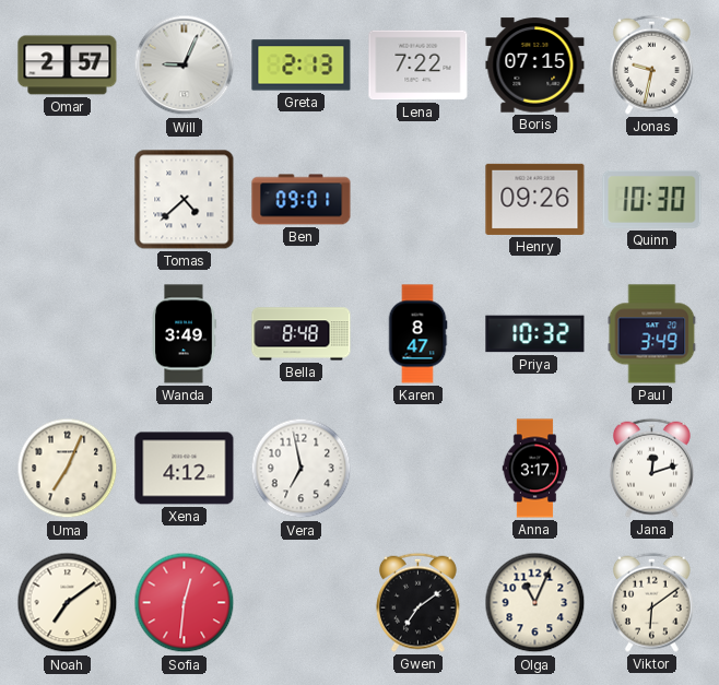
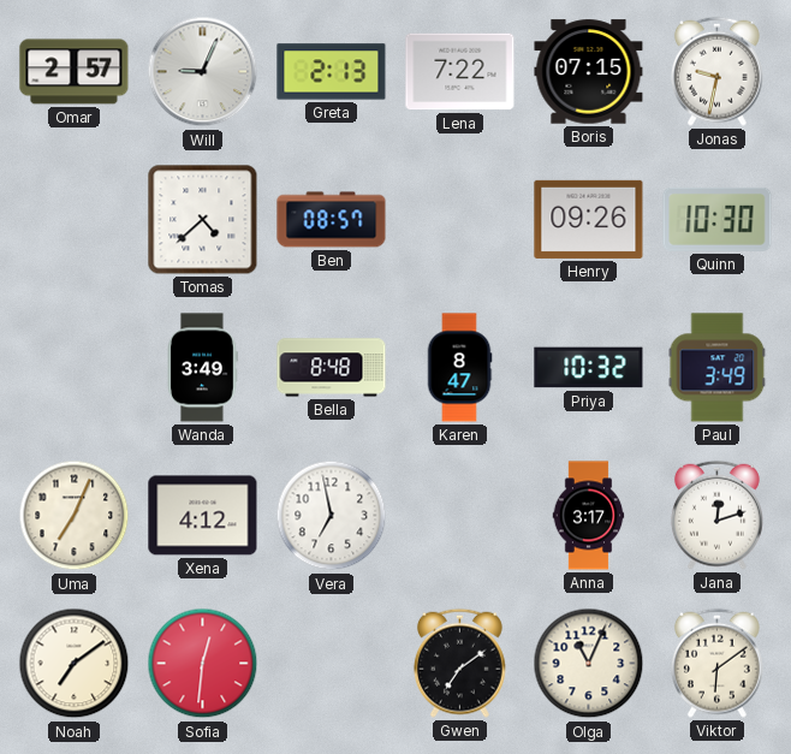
Ben: 09:01 -> 08:57
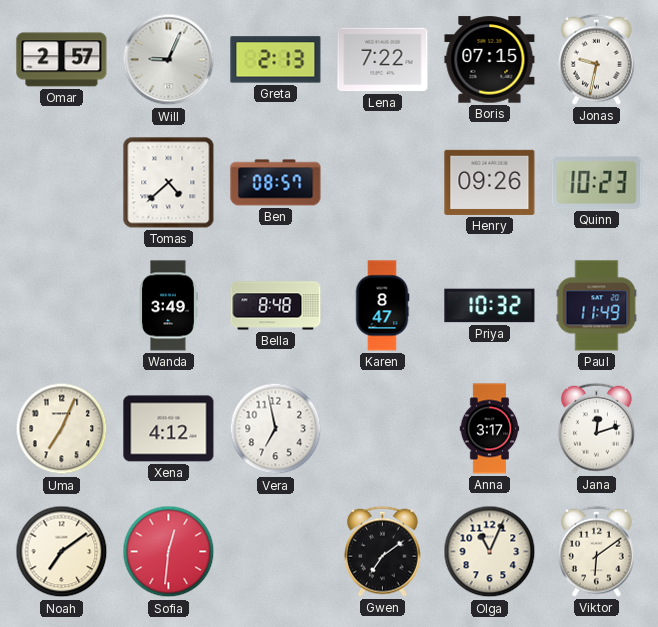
Quinn: 10:30 -> 10:23
Paul: 3:49 -> 11:49
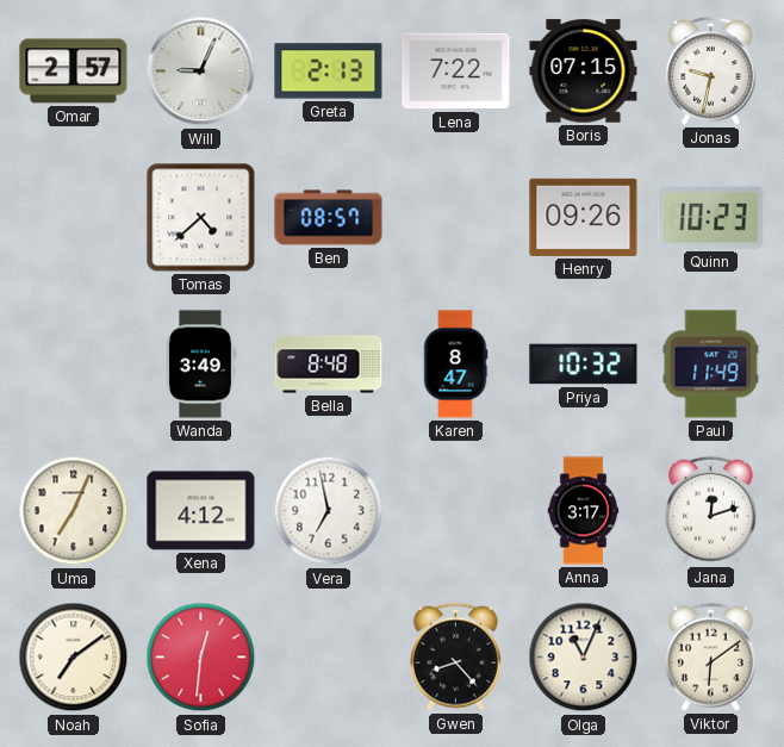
Gwen: 7:09 -> 8:23
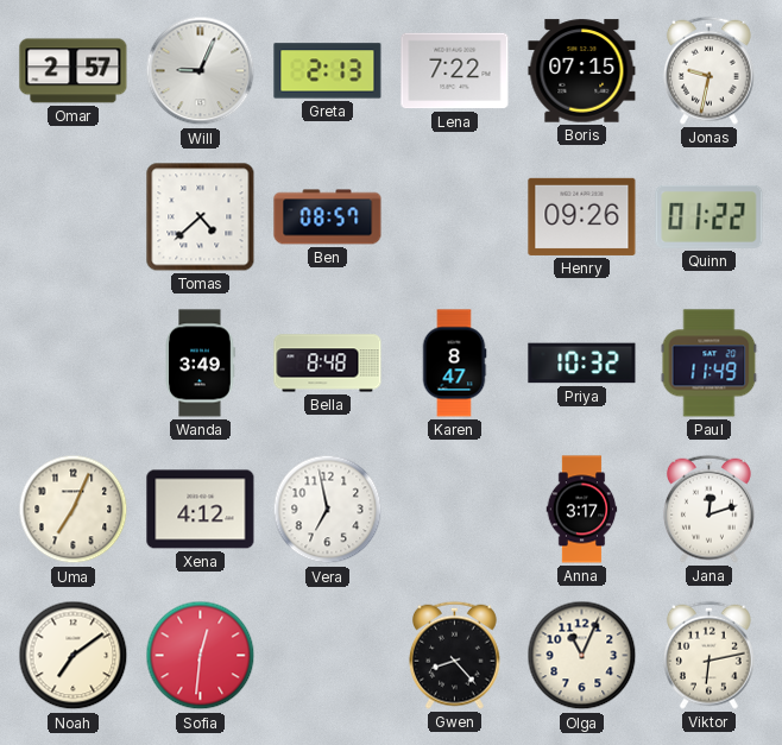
Quinn: 10:23 -> 01:22
Viktor: 6:09 -> 6:13
